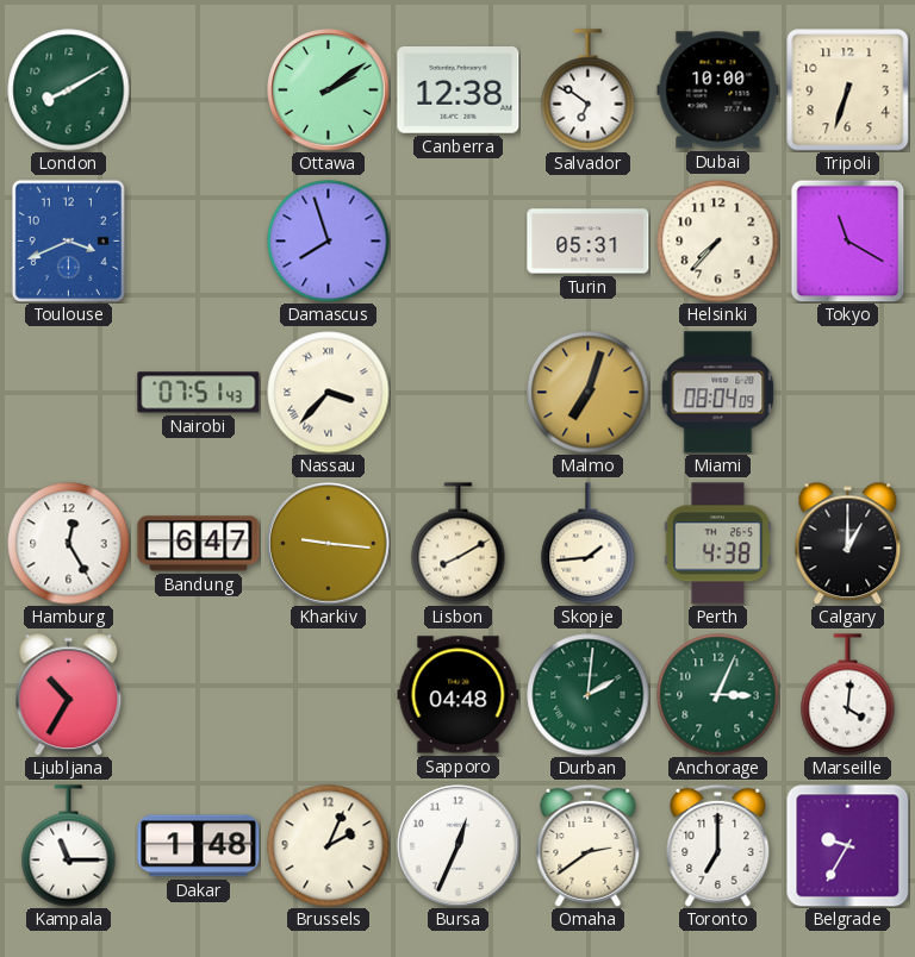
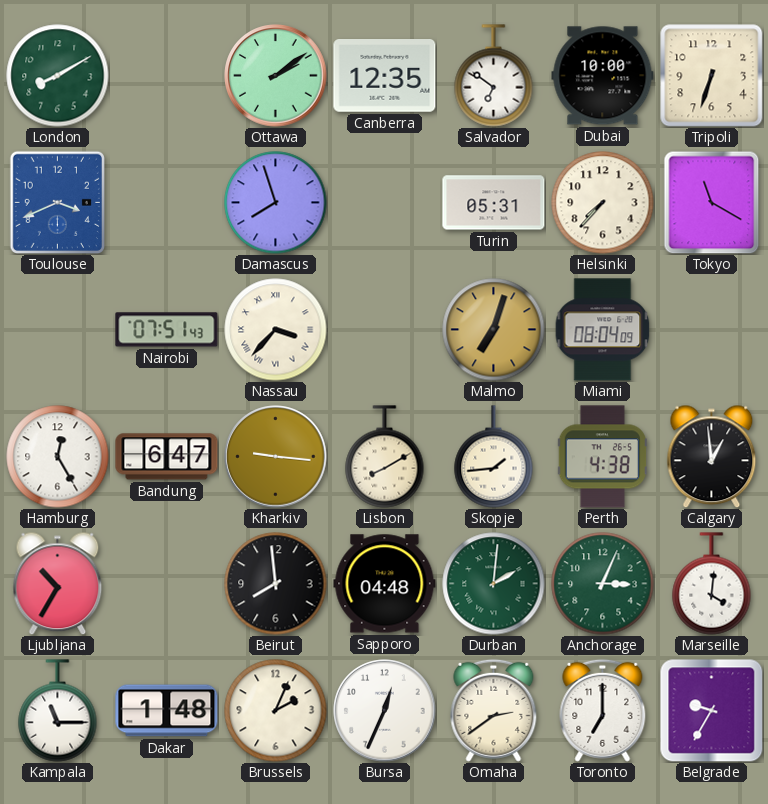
Canberra: 12:38 -> 12:35
Calgary: 1:00 -> 12:59
Beirut: none -> 7:59
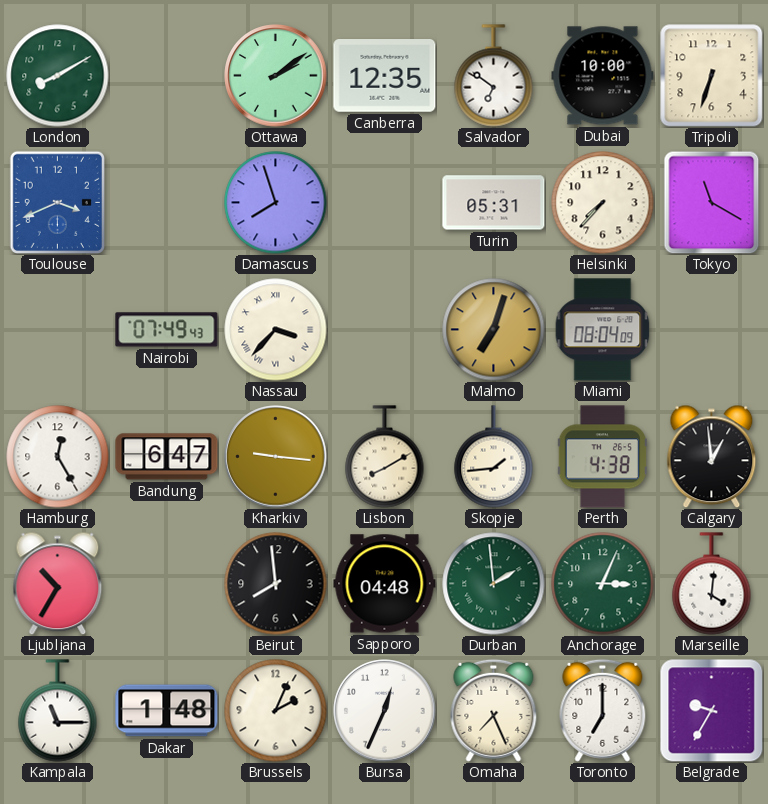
Nairobi: 07:51 -> 07:49
Durban: 2:01 -> 1:59
Omaha: 2:39 -> 7:26
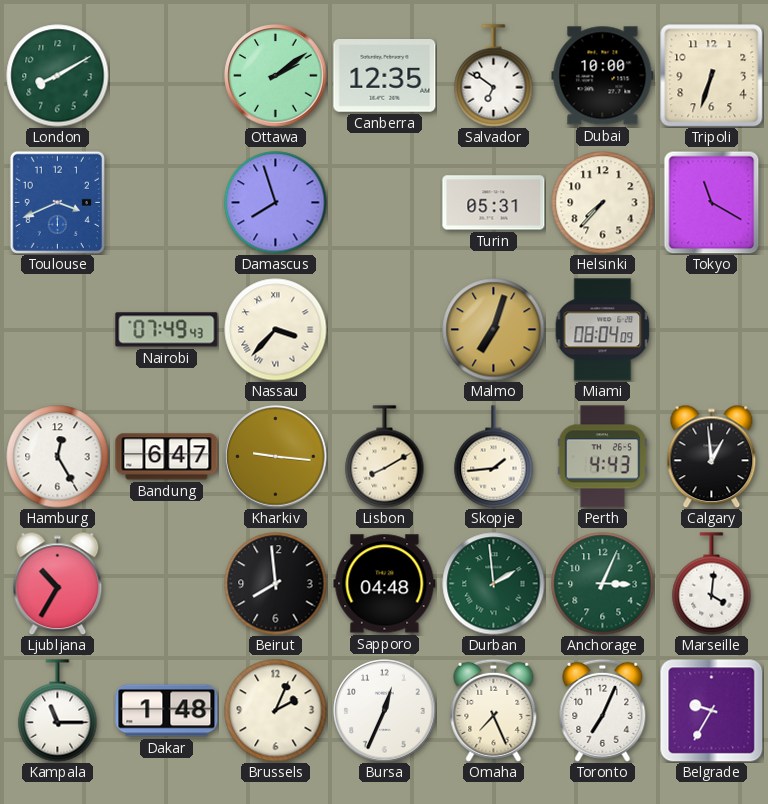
Perth: 4:38 -> 4:43
Toronto: 7:00 -> 7:04
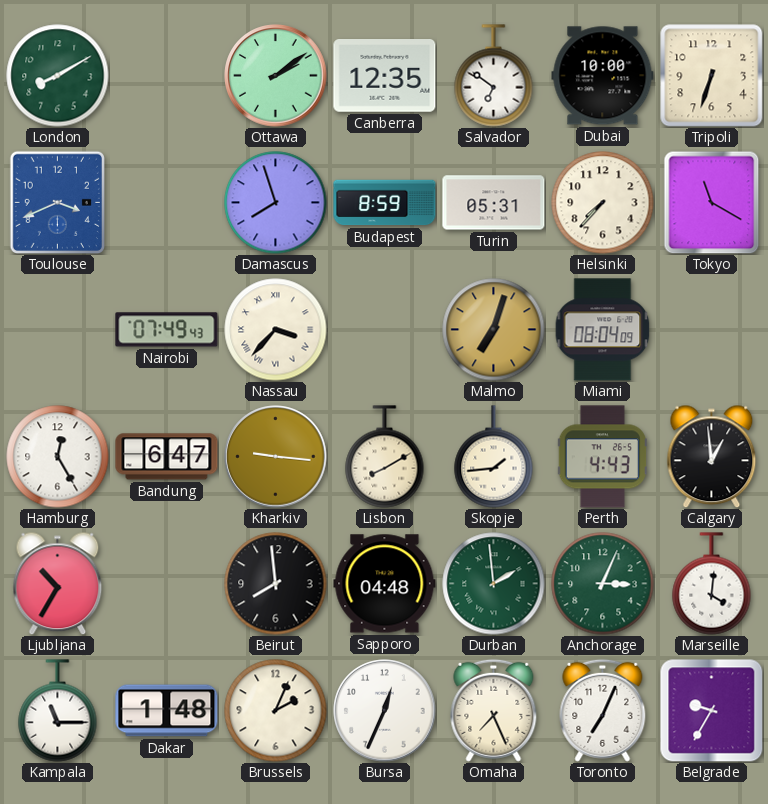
Budapest: none -> 8:59
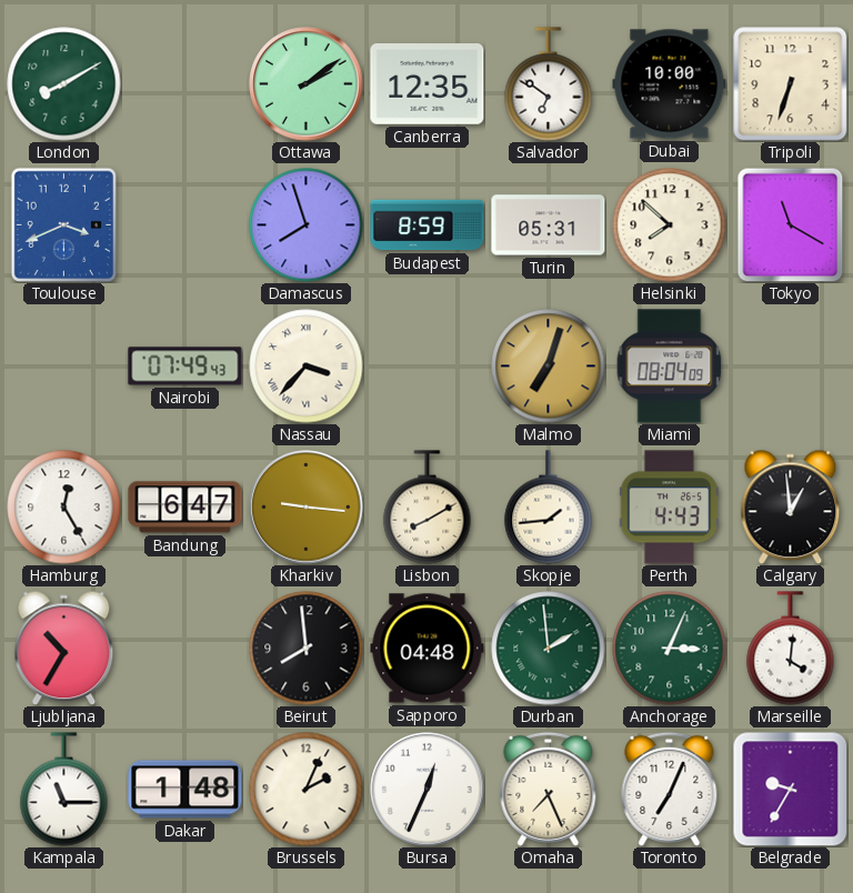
Helsinki: 7:37 -> 7:52
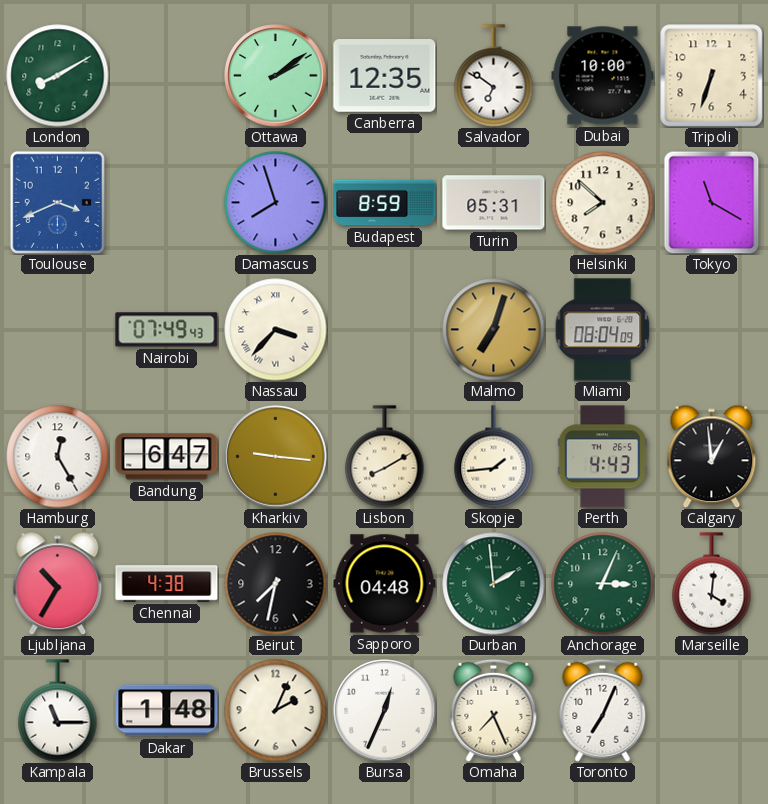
Chennai: none -> 4:38
Beirut: 7:59 -> 7:32
Belgrade: 9:35 -> none
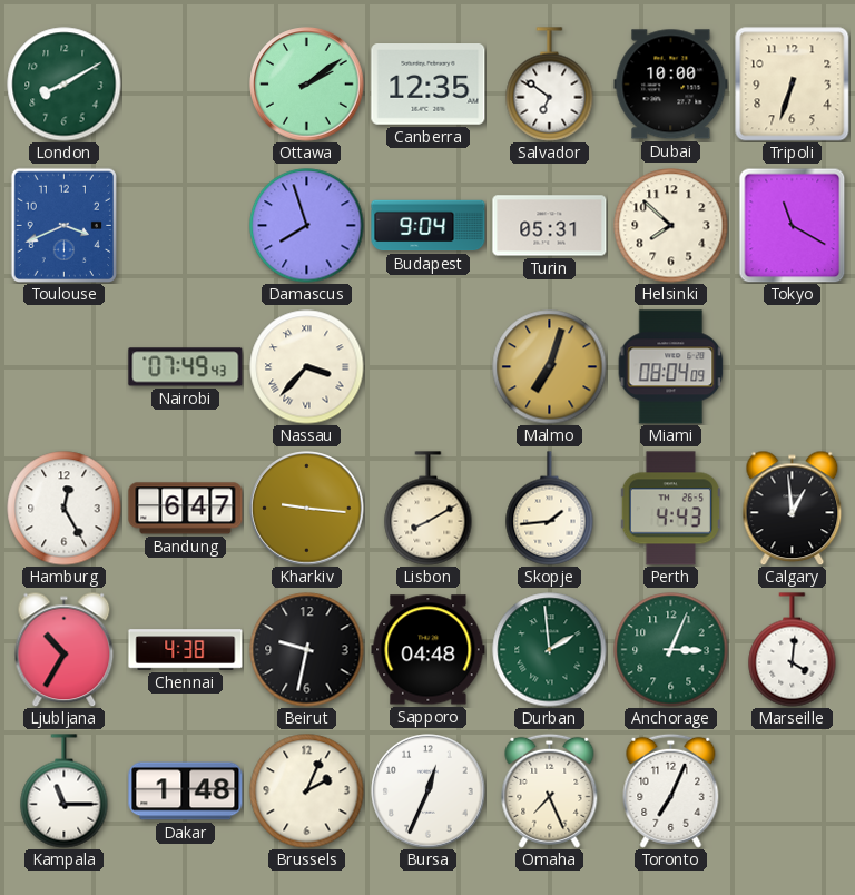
Budapest: 8:59 -> 9:04
Beirut: 7:32 -> 9:32
